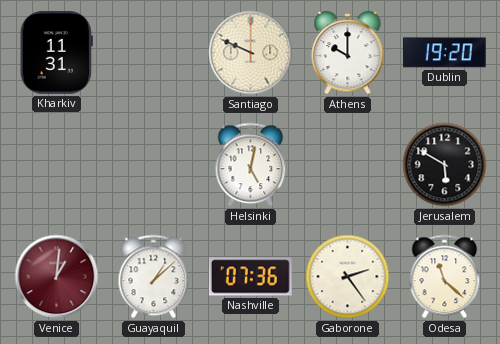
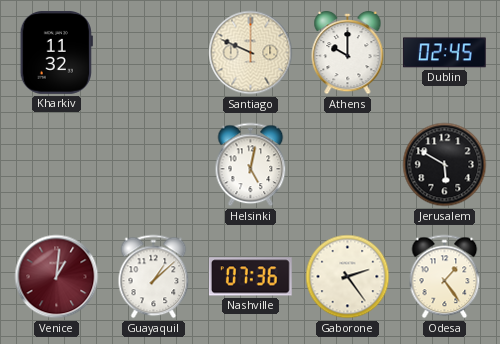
Kharkiv: 11:31 -> 11:32
Dublin: 19:20 -> 02:45
Odesa: 11:22 -> 1:24
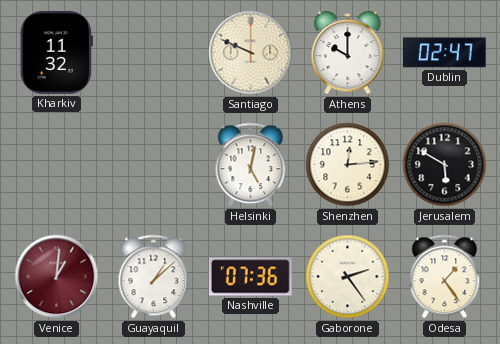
Dublin: 02:45 -> 02:47
Shenzhen: none -> 12:14
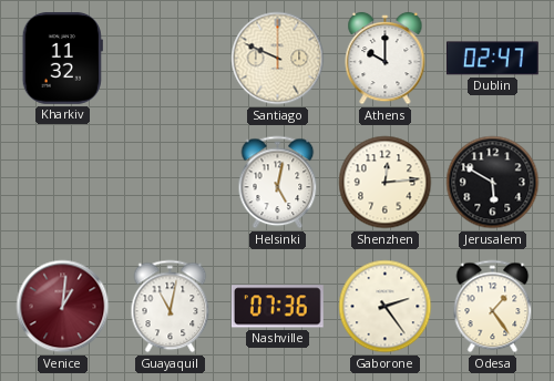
Guayaquil: 1:08 -> 11:02
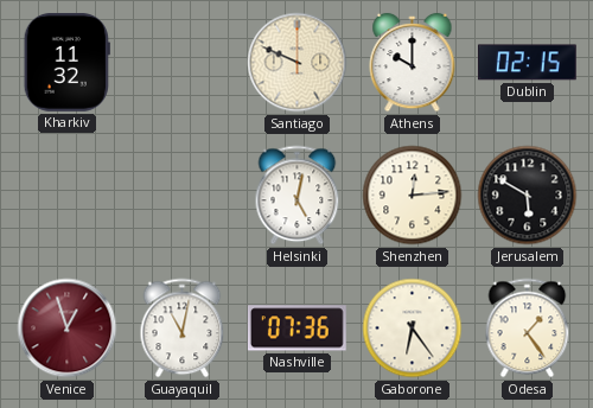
Dublin: 02:47 -> 02:15
Venice: 1:01 -> 12:57
Gaborone: 2:24 -> 6:24
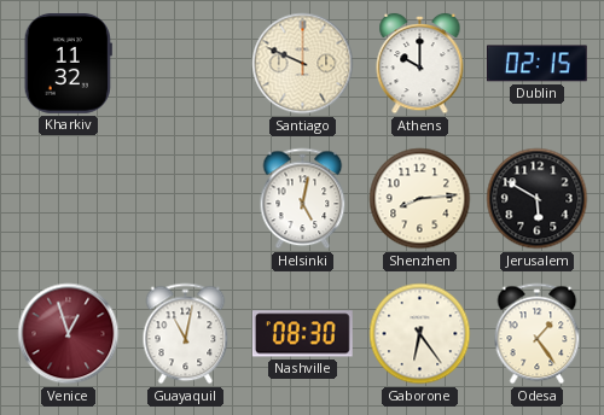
Shenzhen: 12:14 -> 8:14
Nashville: 07:36 -> 08:30
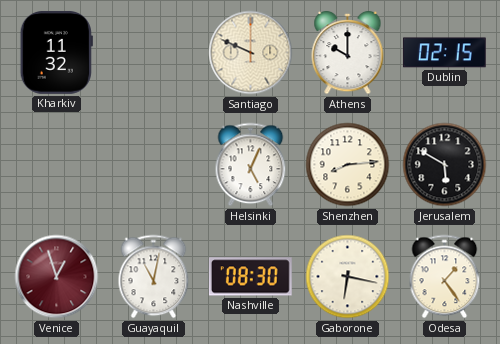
Helsinki: 5:02 -> 5:04
Gaborone: 6:24 -> 6:17
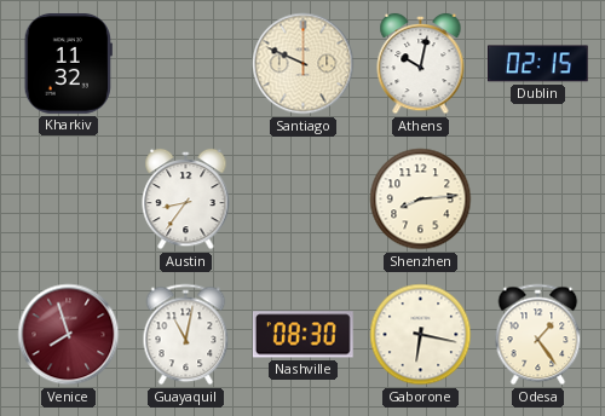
Athens: 10:00 -> 10:02
Austin: none -> 8:36
Helsinki: 5:04 -> none
Jerusalem: 5:50 -> none
Venice: 12:57 -> 7:57
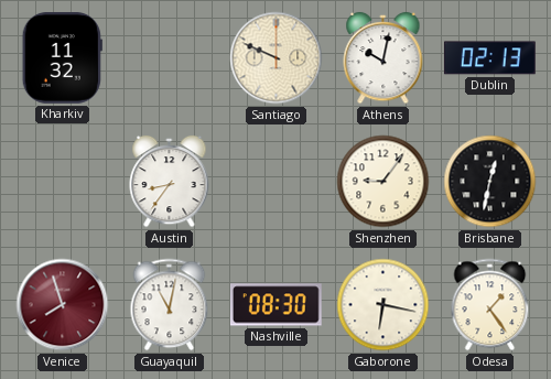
Dublin: 02:15 -> 02:13
Shenzhen: 8:14 -> 9:06
Brisbane: none -> 12:32
